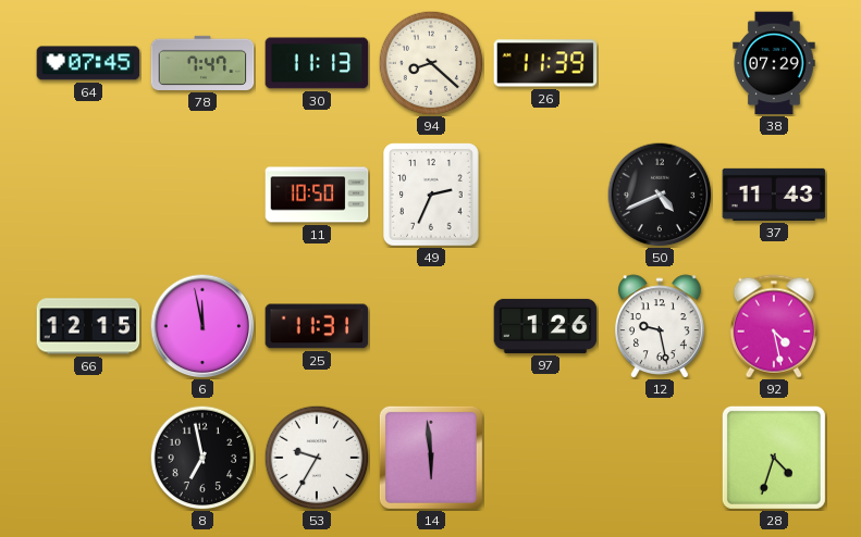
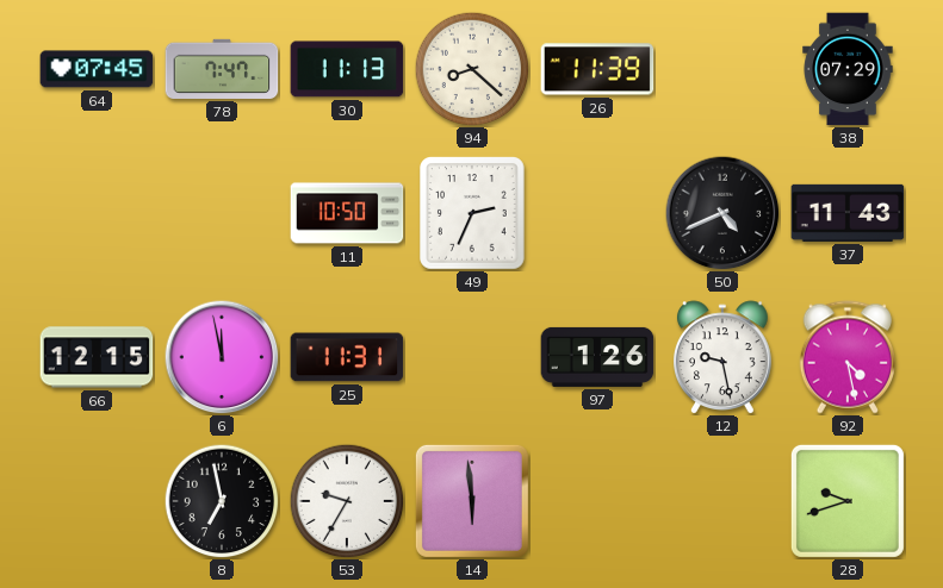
28: 4:33 -> 9:42
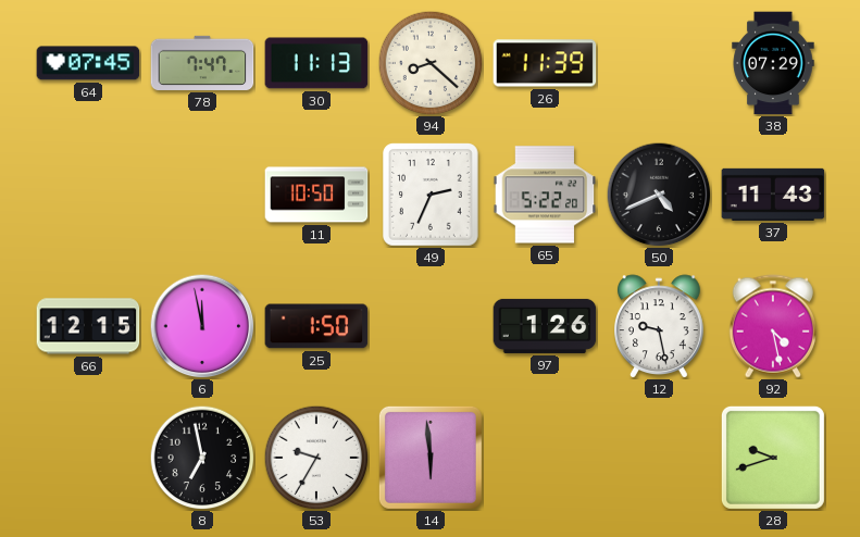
65: none -> 5:22
25: 11:31 -> 1:50
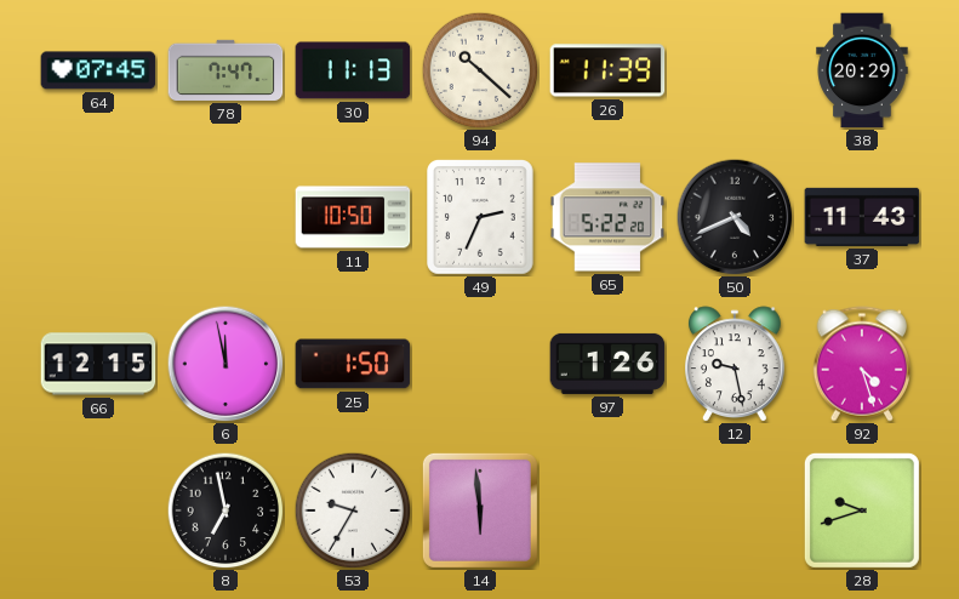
94: 8:22 -> 10:22
38: 07:29 -> 20:29
92: 4:28 -> 4:27
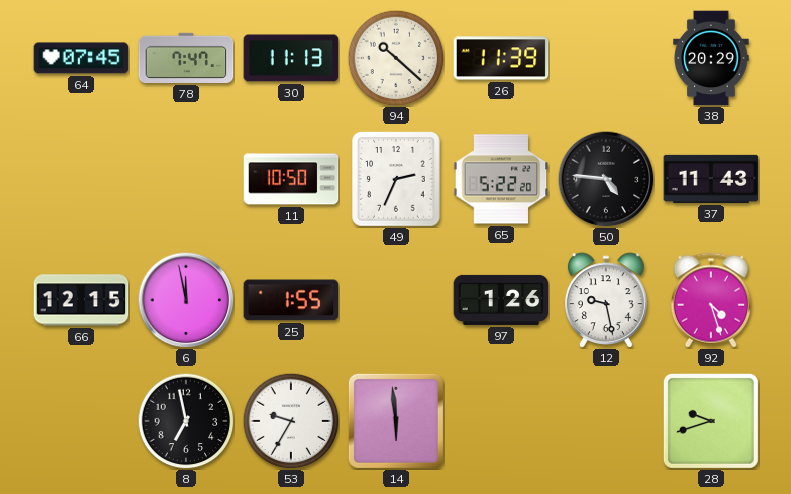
50: 4:41 -> 4:46
25: 1:50 -> 1:55
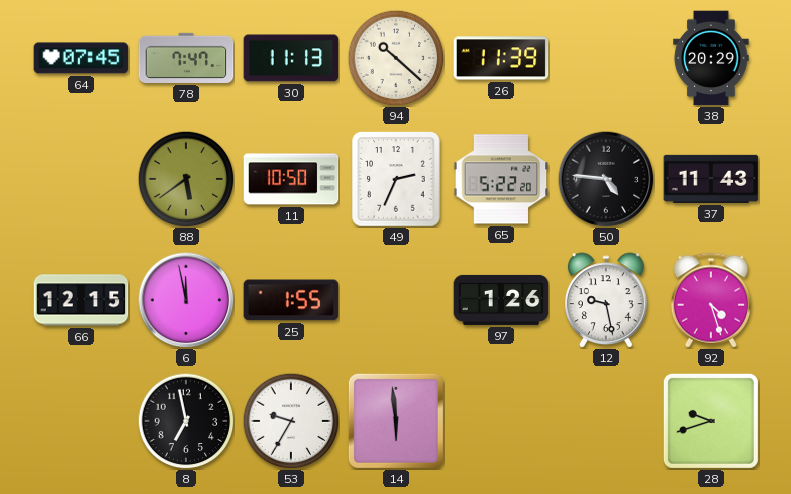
88: none -> 5:39
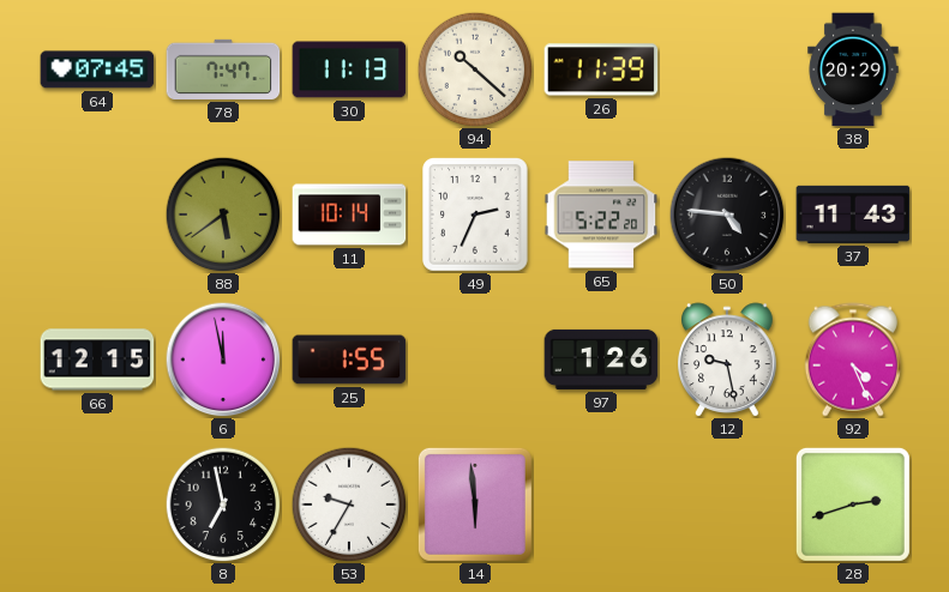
11: 10:50 -> 10:14
92: 4:27 -> 4:26
28: 9:42 -> 2:42
